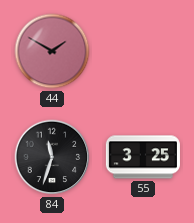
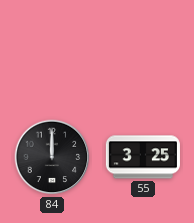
44: 1:50 -> none
84: 11:33 -> 12:00
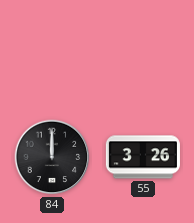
55: 3:25 -> 3:26
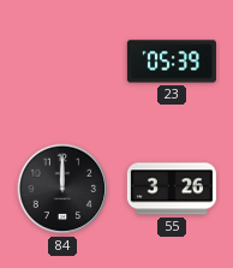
23: none -> 05:39
